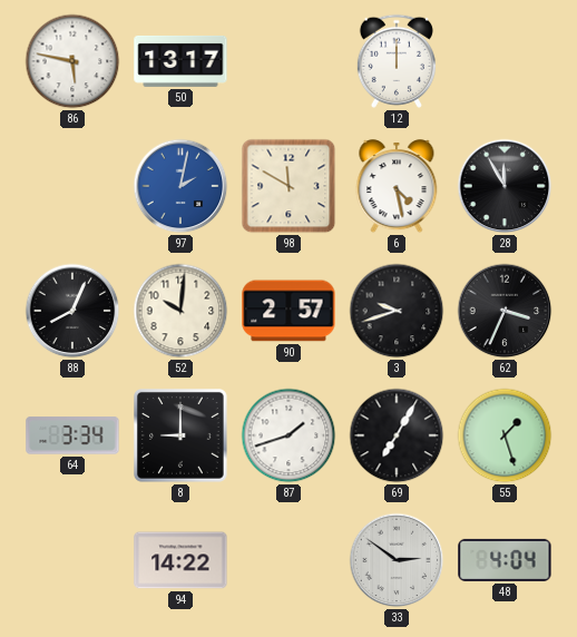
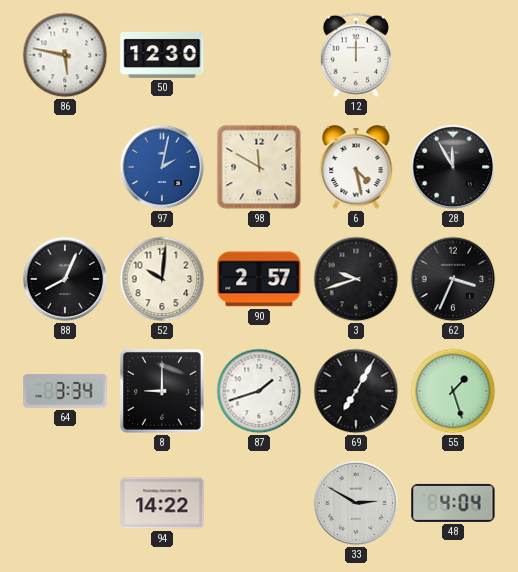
50: 13:17 -> 12:30
33: 2:51 -> 2:50
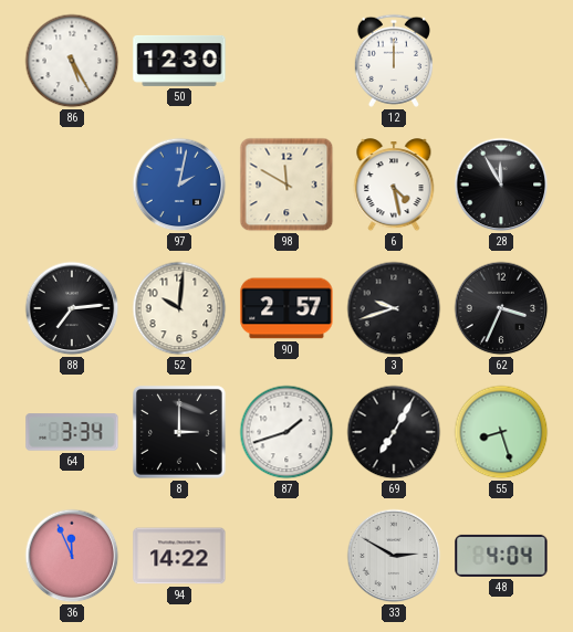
86: 5:47 -> 5:25
88: 8:04 -> 7:14
8: 9:00 -> 3:00
55: 1:27 -> 8:27
36: none -> 11:56
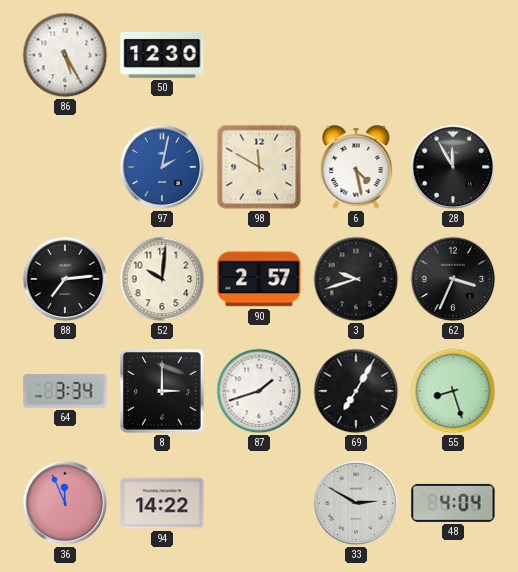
12: 12:00 -> none
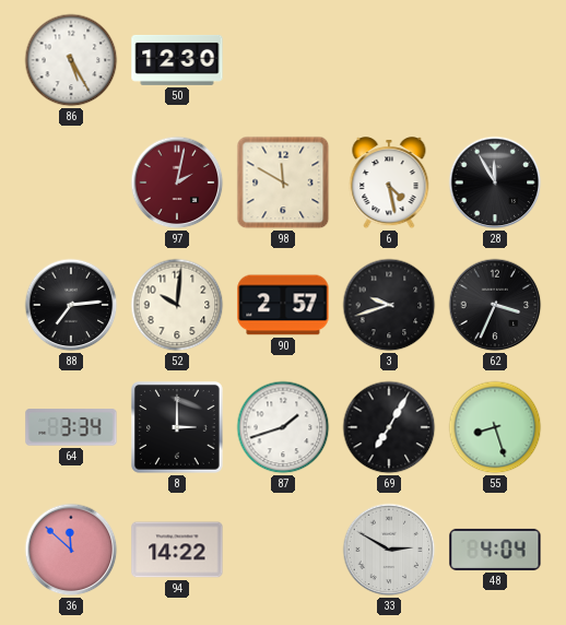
97 dial: blue -> burgundy
36: 11:56 -> 11:52
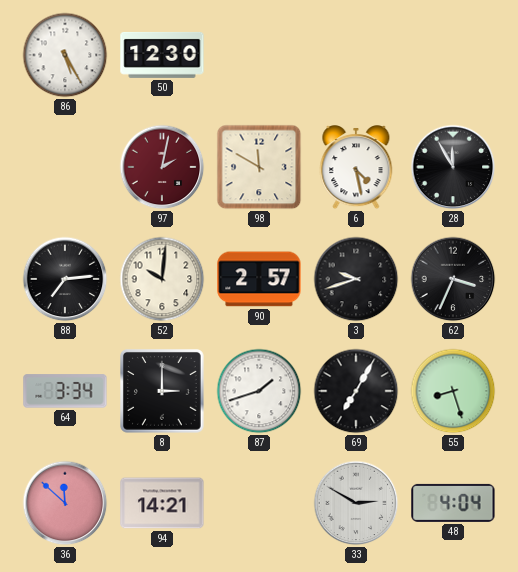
94: 14:22 -> 14:21
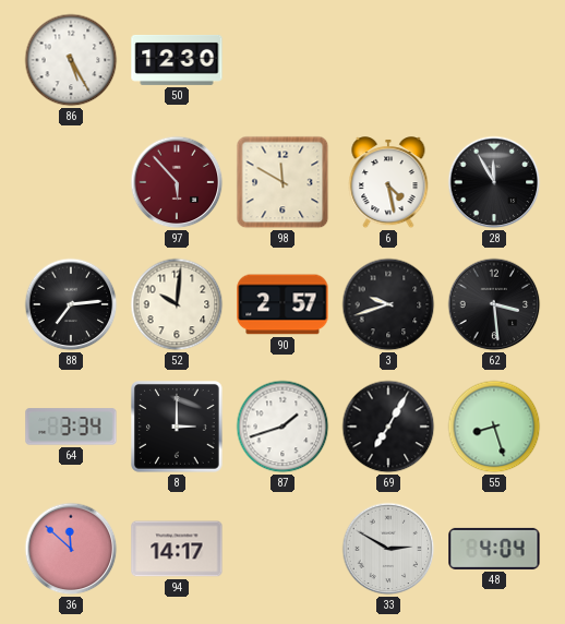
97: 2:02 -> 5:53
62: 3:34 -> 3:29
94: 14:21 -> 14:17
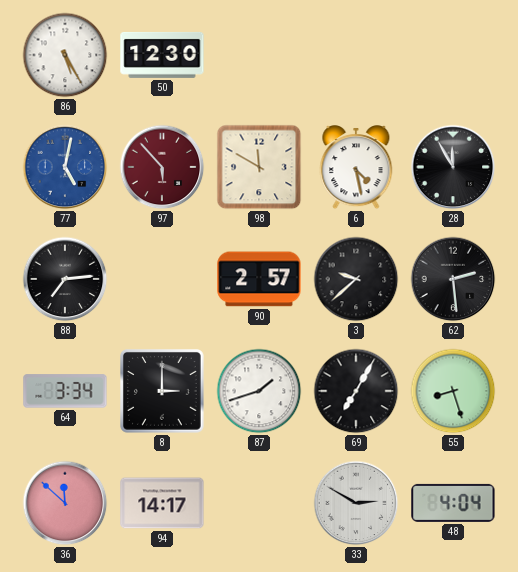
77: none -> 5:02
52: 10:01 -> none
3: 9:42 -> 9:38
62: 3:29 -> 2:29
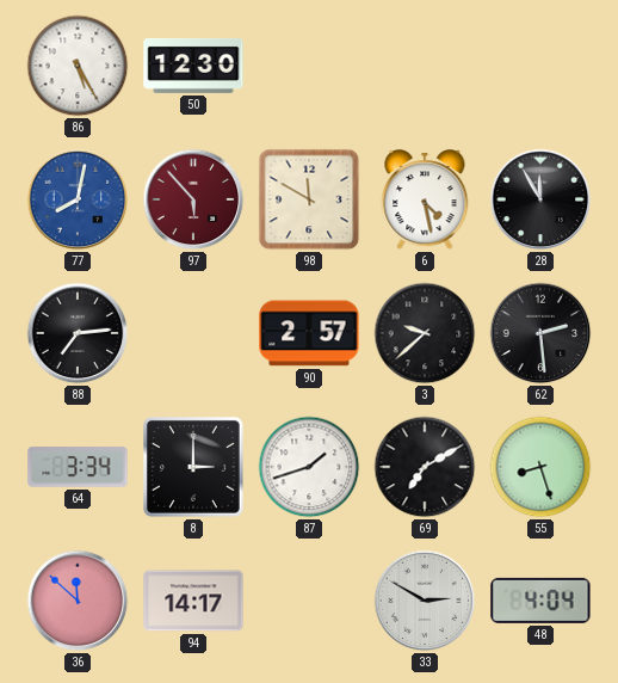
77: 5:02 -> 8:02
69: 7:05 -> 7:10
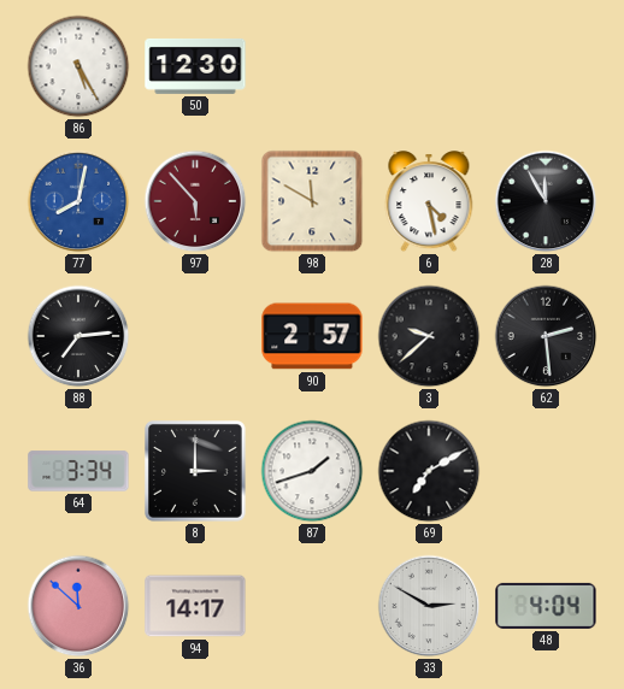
55: 8:27 -> none
